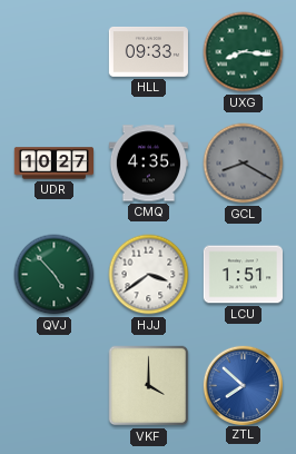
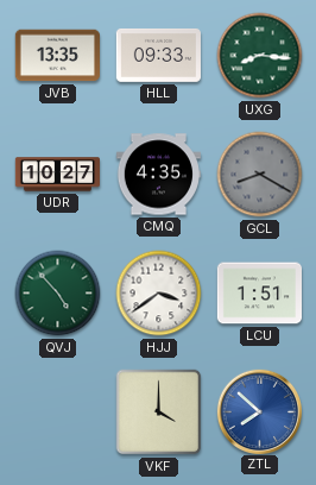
JVB: none -> 13:35
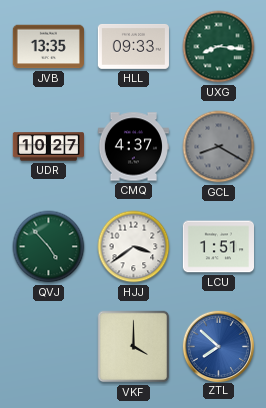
CMQ: 4:35 -> 4:37
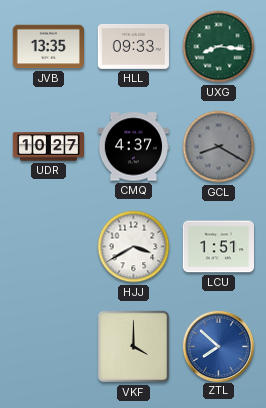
QVJ: 4:53 -> none
HJJ: 3:39 -> 3:40
